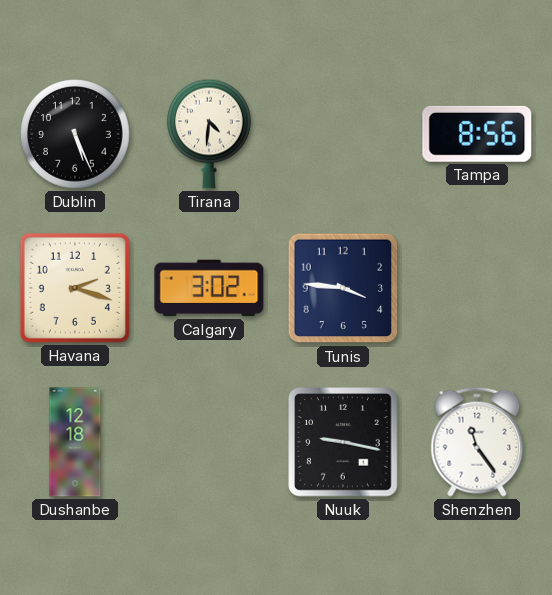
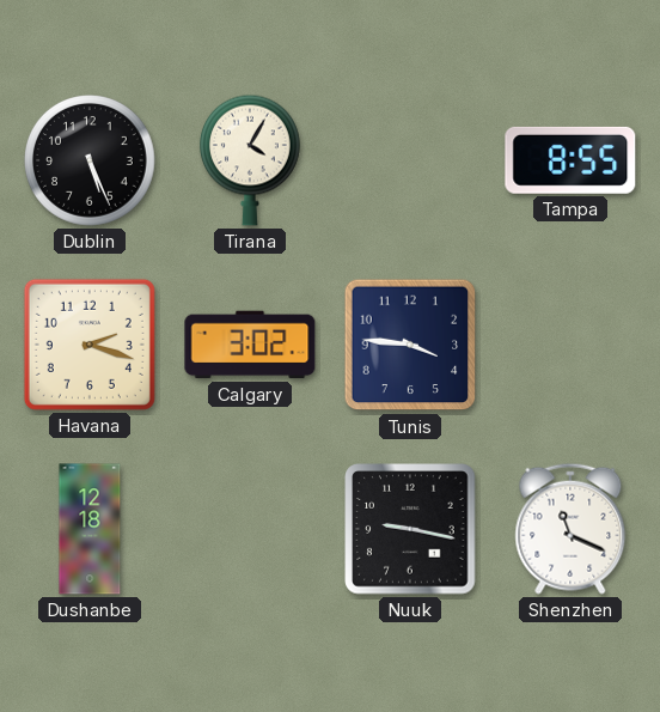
Tirana: 4:31 -> 4:05
Tampa: 8:56 -> 8:55
Shenzhen: 11:24 -> 11:19
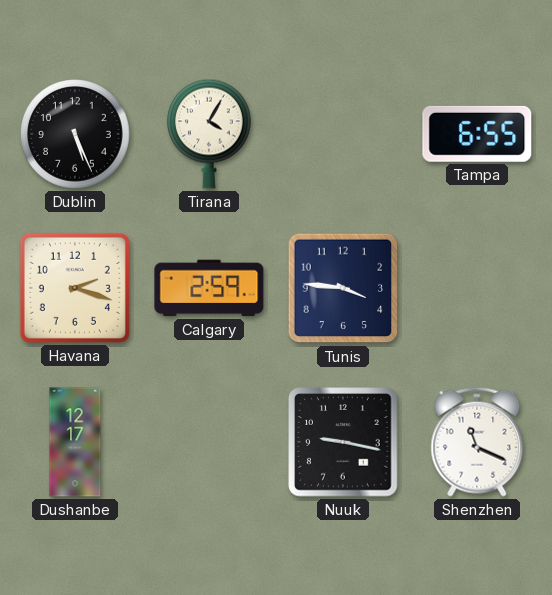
Tampa: 8:55 -> 6:55
Calgary: 3:02 -> 2:59
Dushanbe: 12:18 -> 12:17
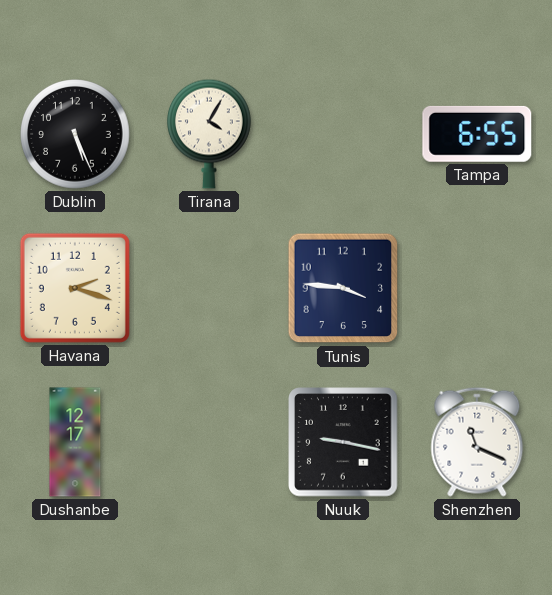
Calgary: 2:59 -> none
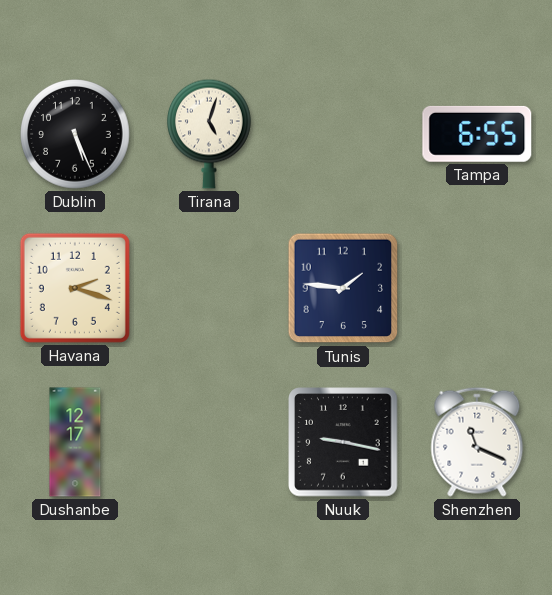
Tirana: 4:05 -> 5:03
Tunis: 3:46 -> 1:46
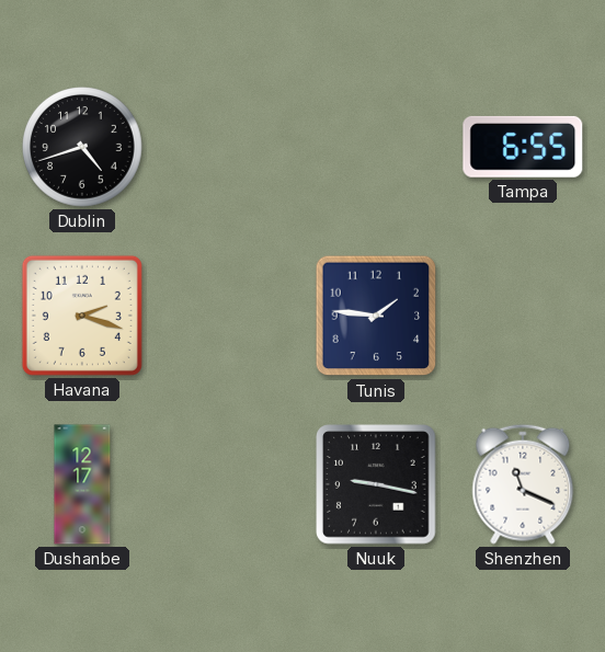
Dublin: 5:26 -> 4:42
Tirana: 5:03 -> none
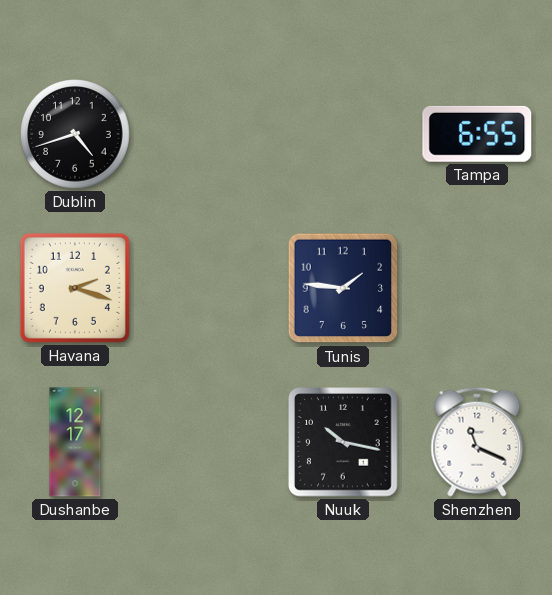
Nuuk: 9:17 -> 10:17
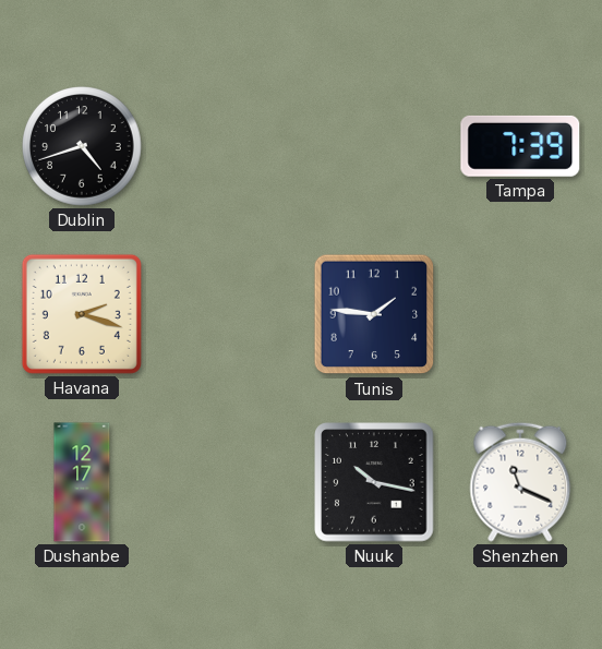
Tampa: 6:55 -> 7:39
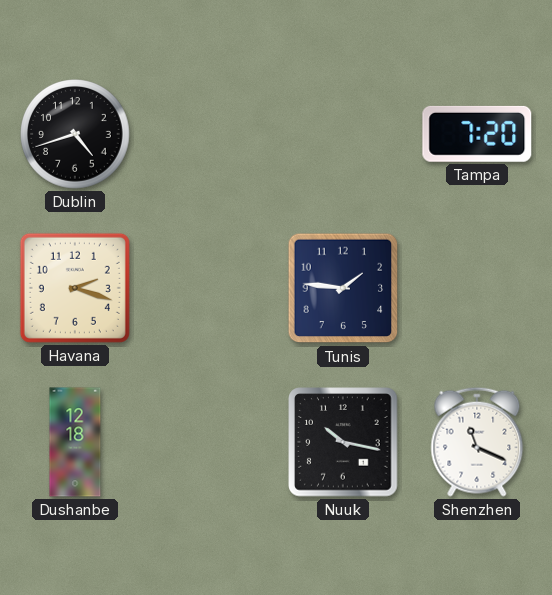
Tampa: 7:39 -> 7:20
Dushanbe: 12:17 -> 12:18
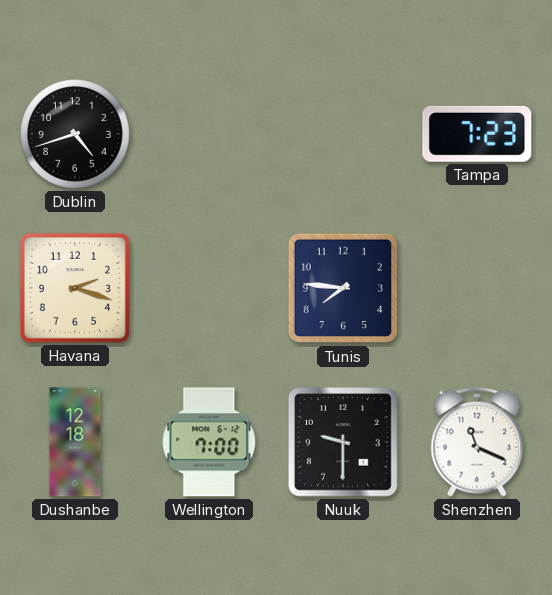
Tampa: 7:20 -> 7:23
Tunis: 1:46 -> 7:46
Wellington: none -> 7:00
Nuuk: 10:17 -> 9:30
